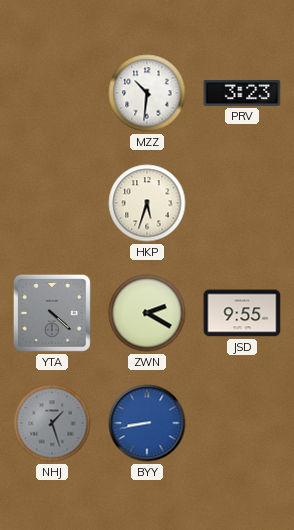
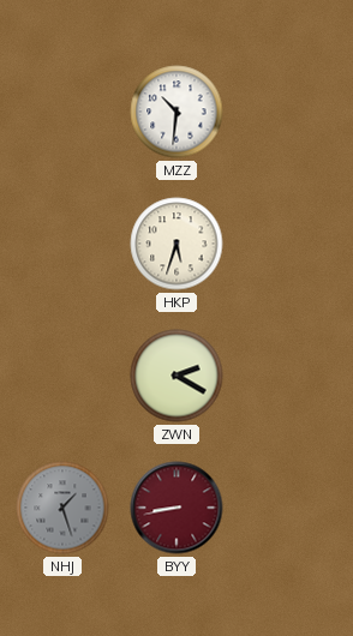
PRV: 3:23 -> none
YTA: 4:22 -> none
JSD: 9:55 -> none
BYY dial: blue -> burgundy
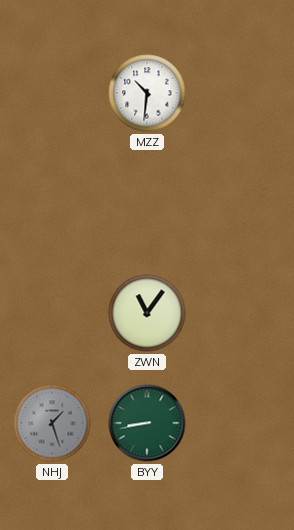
HKP: 5:33 -> none
ZWN: 2:20 -> 11:06
BYY dial: burgundy -> green
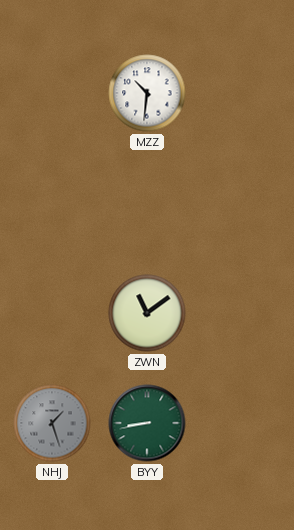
ZWN: 11:06 -> 11:09
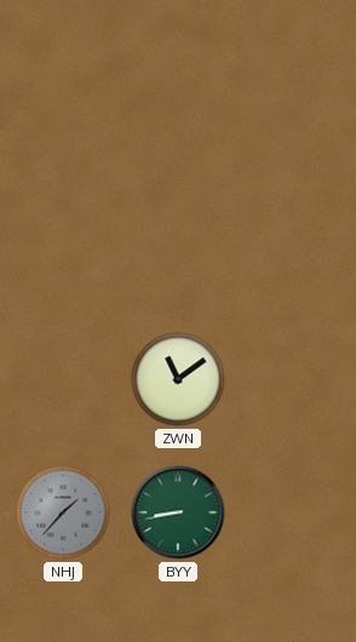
MZZ: 10:31 -> none
NHJ: 1:27 -> 1:37
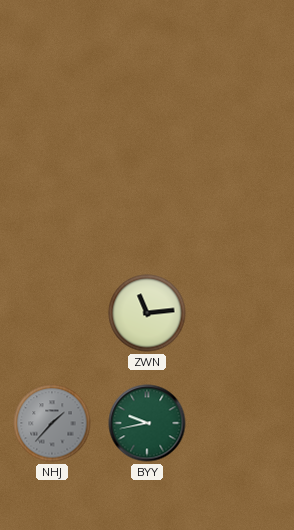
ZWN: 11:09 -> 11:14
BYY: 8:43 -> 9:43
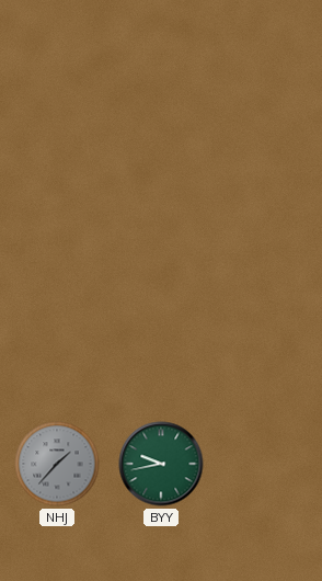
ZWN: 11:14 -> none
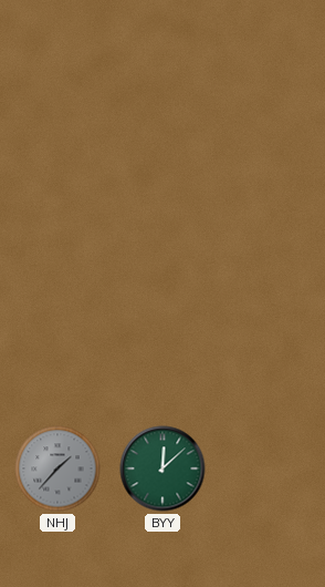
BYY: 9:43 -> 12:08
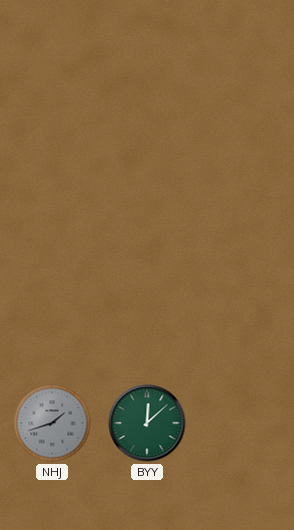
NHJ: 1:37 -> 1:42
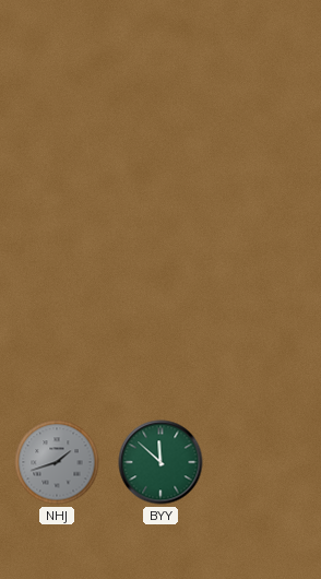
BYY: 12:08 -> 11:52
